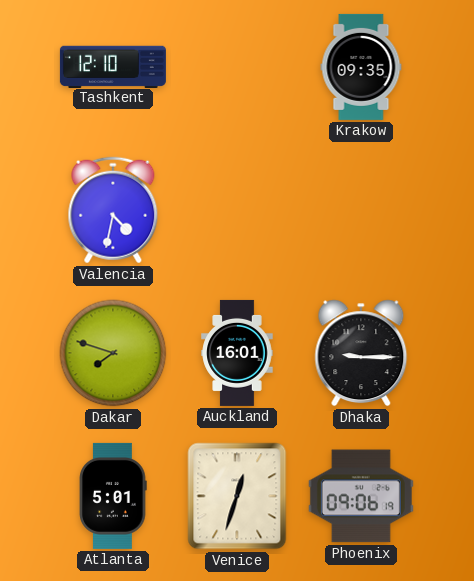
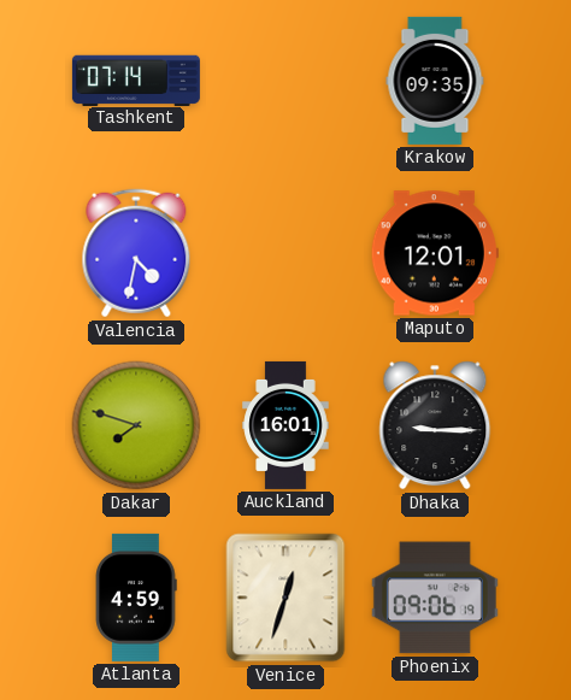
Tashkent: 12:10 -> 07:14
Maputo: none -> 12:01
Atlanta: 5:01 -> 4:59
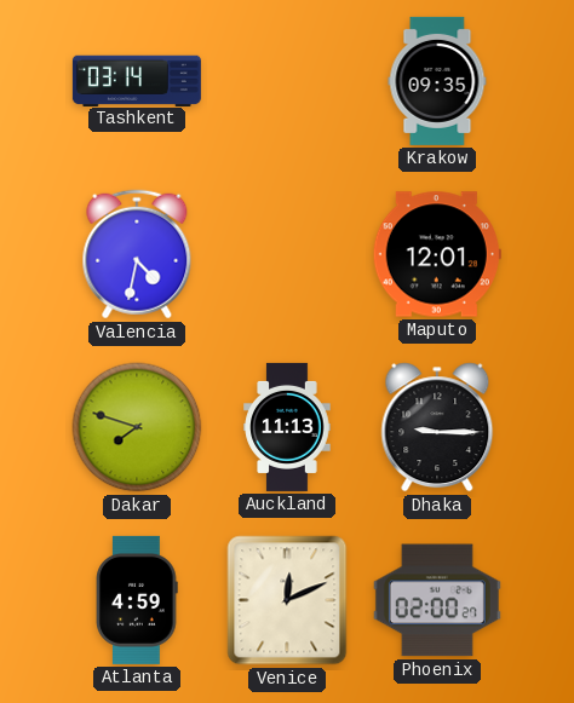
Tashkent: 07:14 -> 03:14
Auckland: 16:01 -> 11:13
Venice: 12:33 -> 12:11
Phoenix: 09:06 -> 02:00
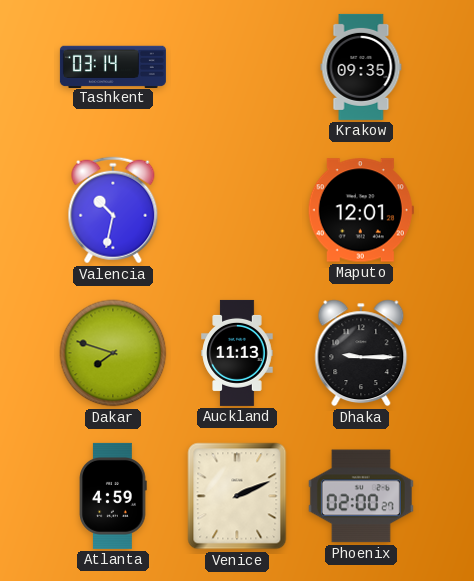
Valencia: 4:32 -> 10:32
Venice: 12:11 -> 2:11
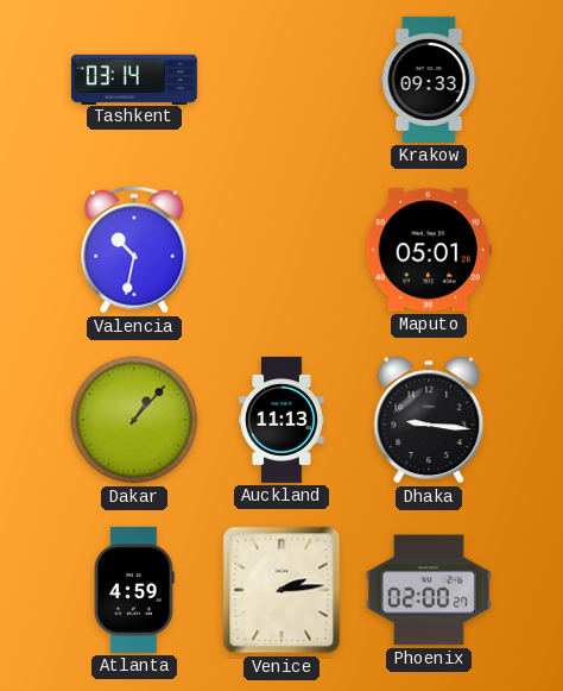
Krakow: 09:35 -> 09:33
Maputo: 12:01 -> 05:01
Dakar: 7:48 -> 1:07
Dhaka: 9:15 -> 9:16
Venice: 2:11 -> 2:14
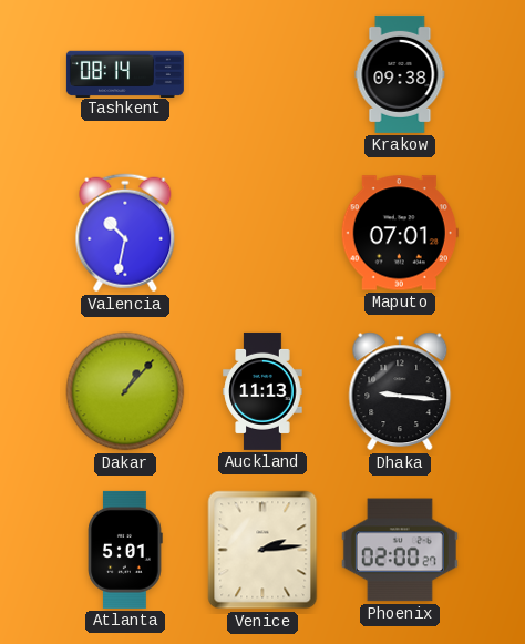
Tashkent: 03:14 -> 08:14
Krakow: 09:33 -> 09:38
Maputo: 05:01 -> 07:01
Atlanta: 4:59 -> 5:01
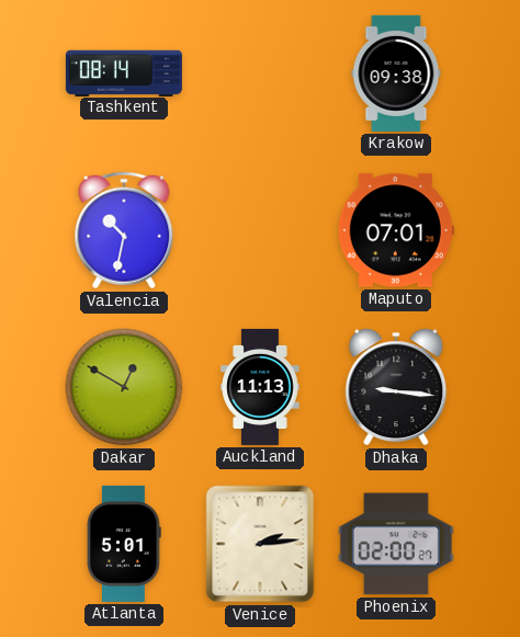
Dakar: 1:07 -> 12:50
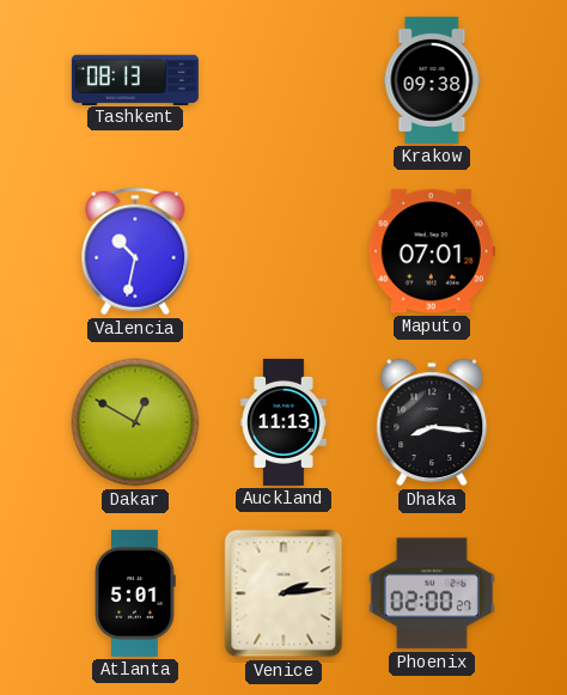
Tashkent: 08:14 -> 08:13
Dhaka: 9:16 -> 8:16
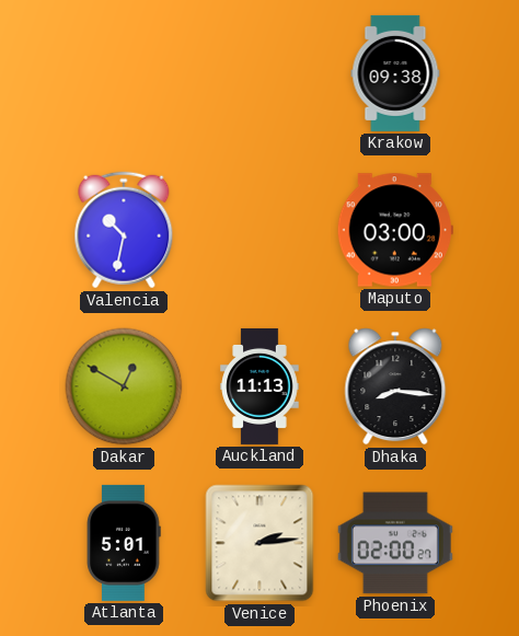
Tashkent: 08:13 -> none
Maputo: 07:01 -> 03:00
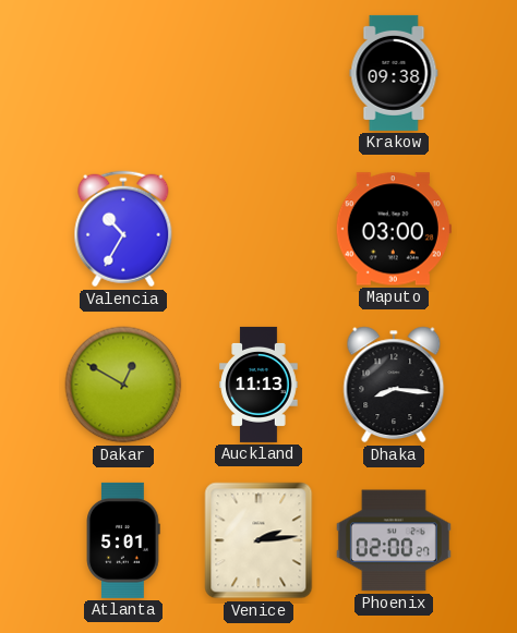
Valencia: 10:32 -> 10:35
